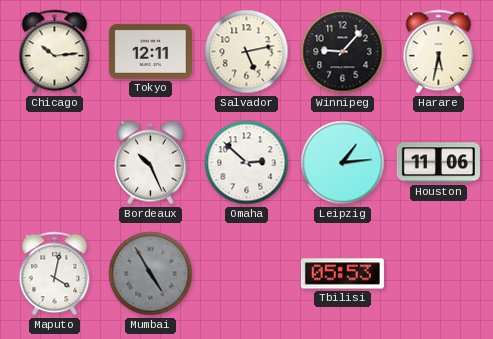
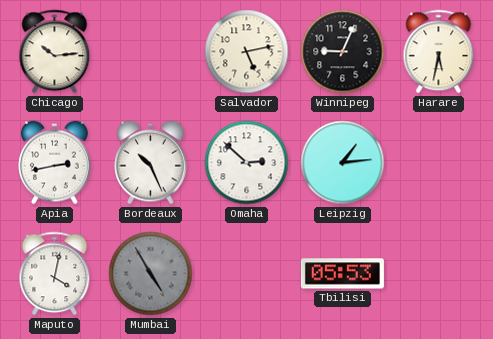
Tokyo: 12:11 -> none
Winnipeg: 9:07 -> 9:04
Apia: none -> 2:43
Houston: 11:06 -> none
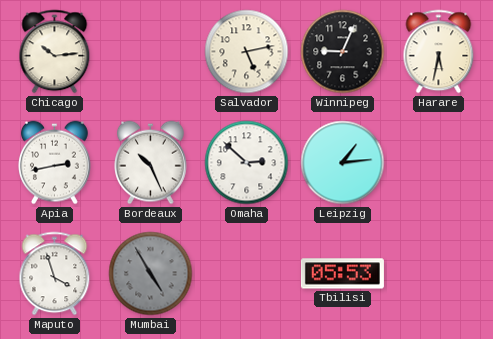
Maputo: 4:02 -> 3:57
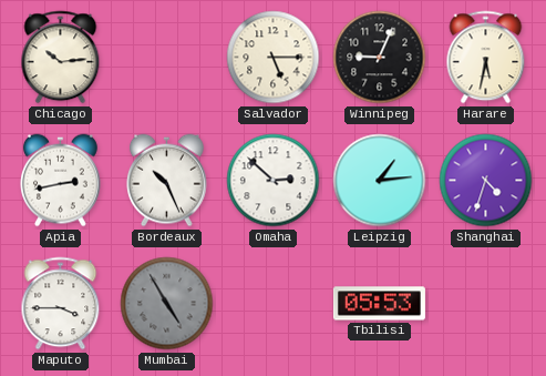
Salvador: 5:13 -> 5:15
Shanghai: none -> 4:33
Maputo: 3:57 -> 3:45
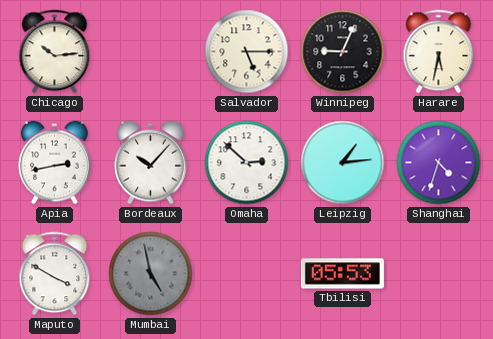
Bordeaux: 10:26 -> 10:07
Maputo: 3:45 -> 3:50
Mumbai: 4:55 -> 4:58
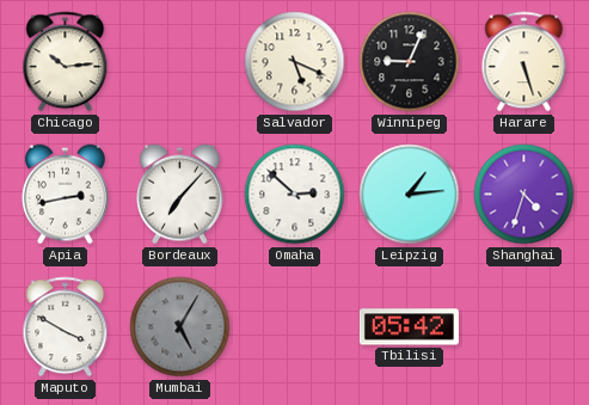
Salvador: 5:15 -> 5:19
Harare: 5:32 -> 5:27
Bordeaux: 10:07 -> 7:07
Mumbai: 4:58 -> 5:05
Tbilisi: 05:53 -> 05:42
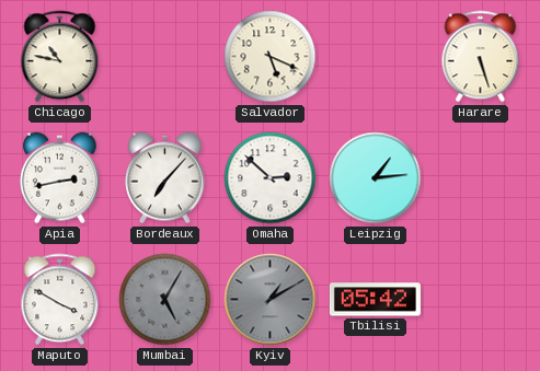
Chicago: 10:14 -> 10:47
Winnipeg: 9:04 -> none
Shanghai: 4:33 -> none
Kyiv: none -> 1:10
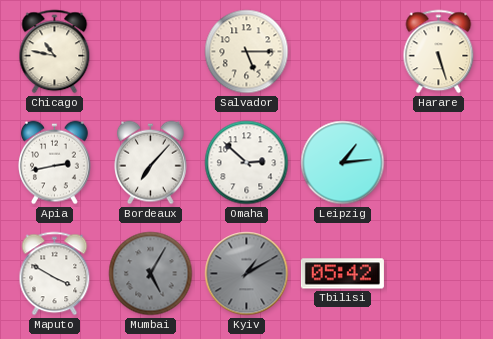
Salvador: 5:19 -> 5:15
